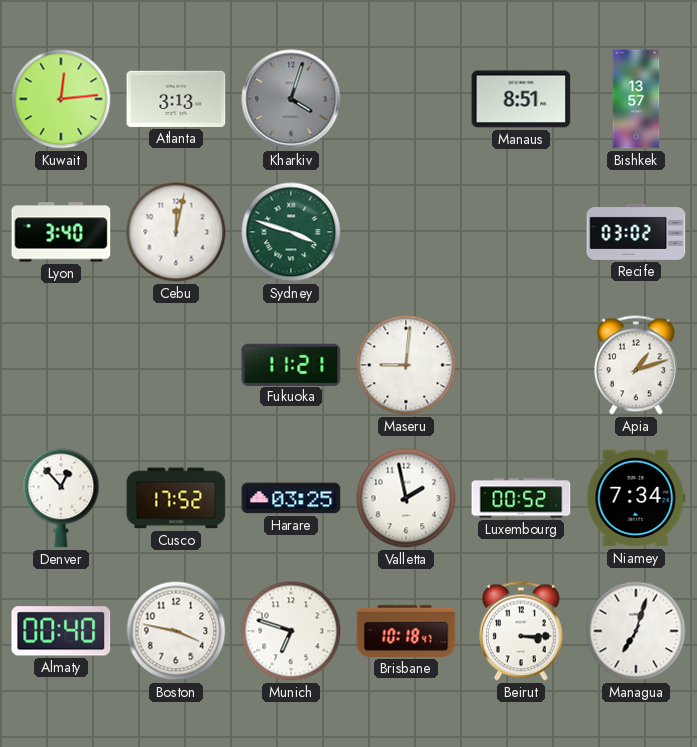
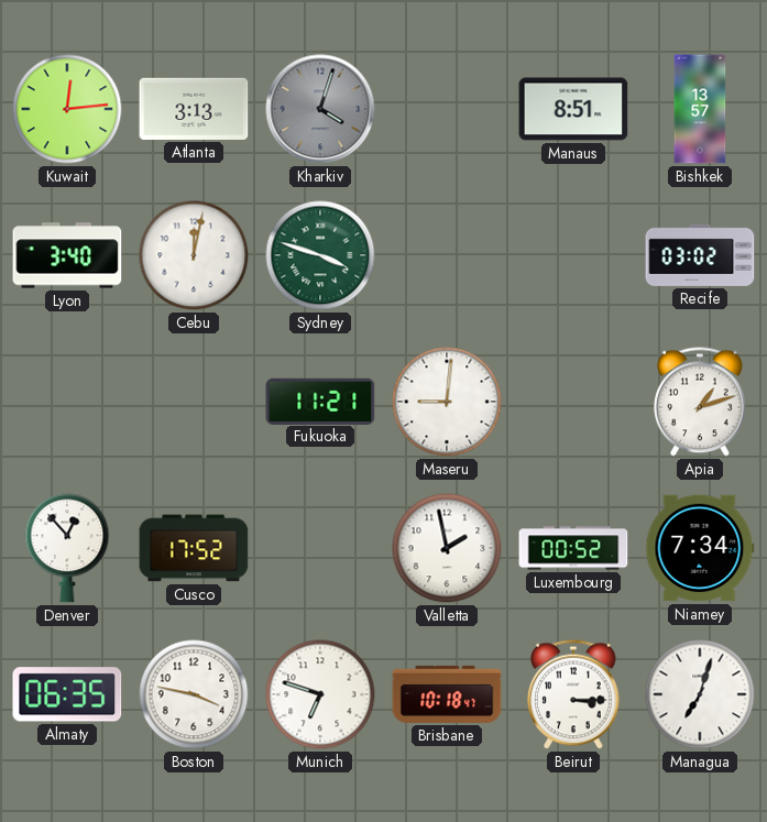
Harare: 03:25 -> none
Almaty: 00:40 -> 06:35
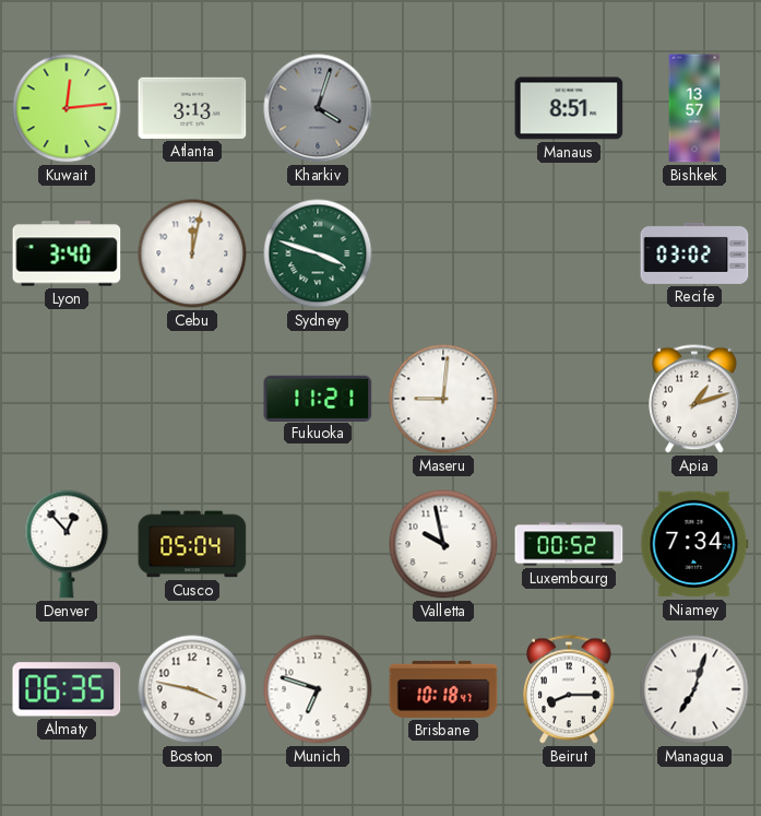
Cusco: 17:52 -> 05:04
Valletta: 1:58 -> 9:58
Beirut: 3:15 -> 8:15
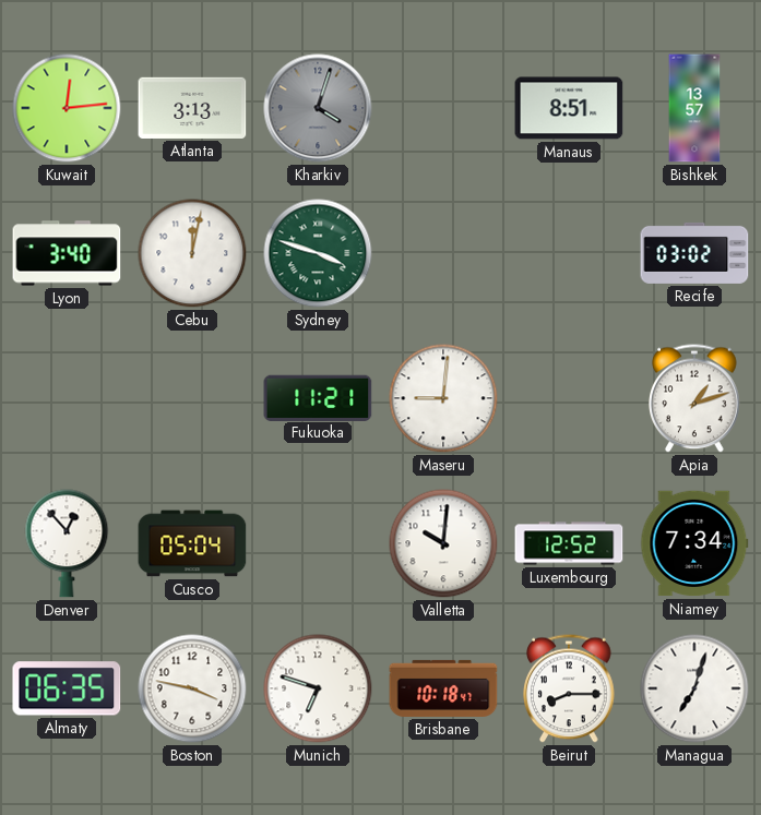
Valletta: 9:58 -> 10:01
Luxembourg: 00:52 -> 12:52
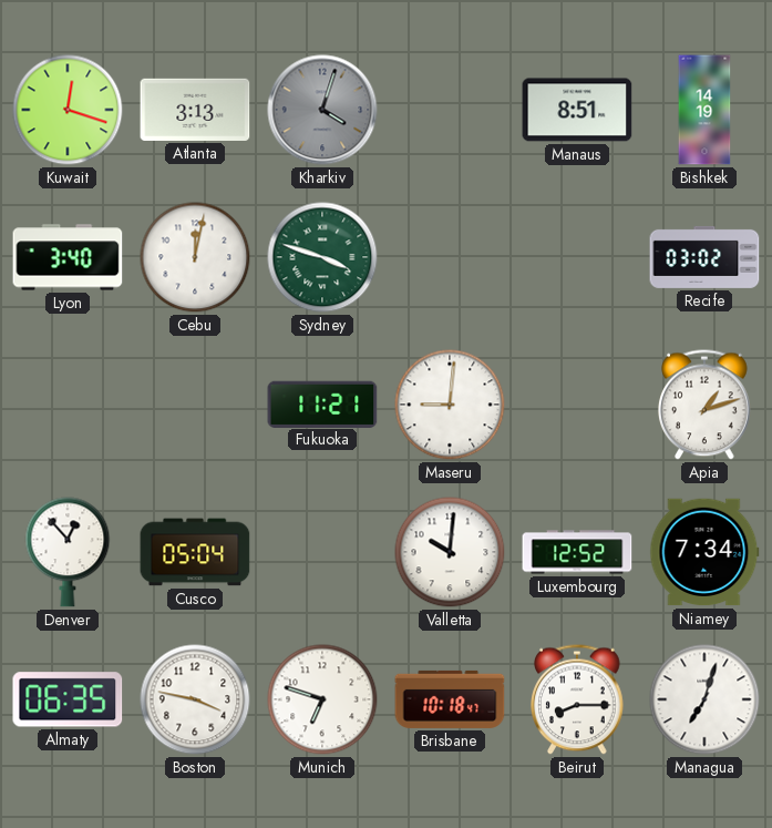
Kuwait: 12:14 -> 12:18
Bishkek: 13:57 -> 14:19
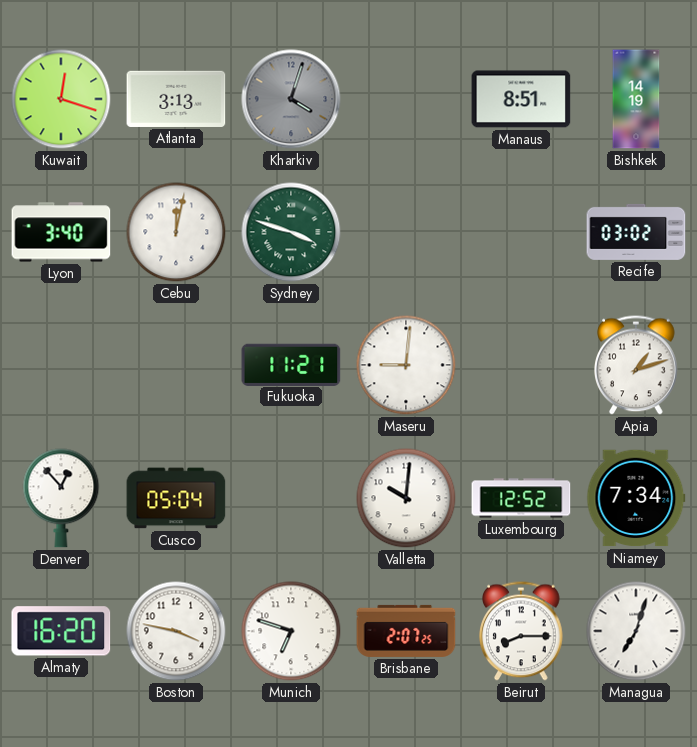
Almaty: 06:35 -> 16:20
Brisbane: 10:18 -> 2:07
